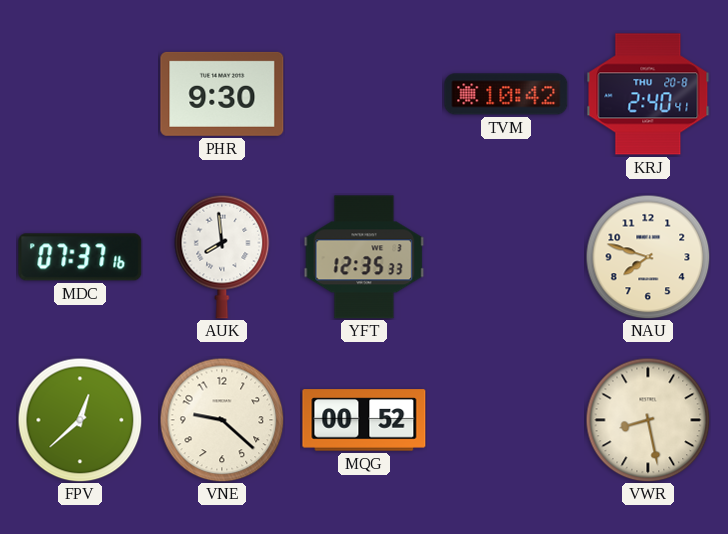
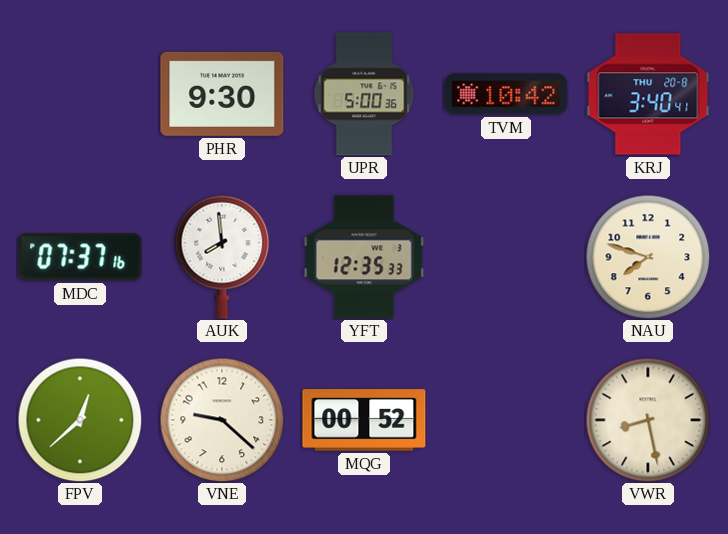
UPR: none -> 5:00
KRJ: 2:40 -> 3:40
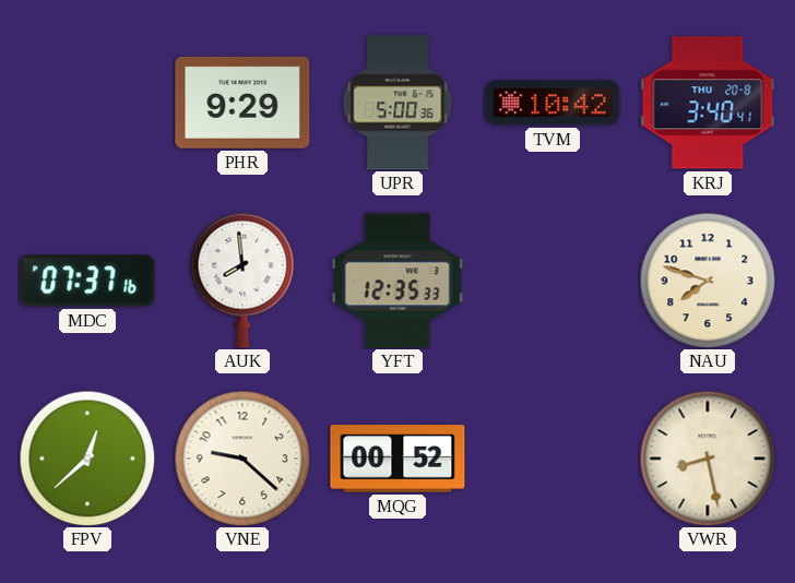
PHR: 9:30 -> 9:29
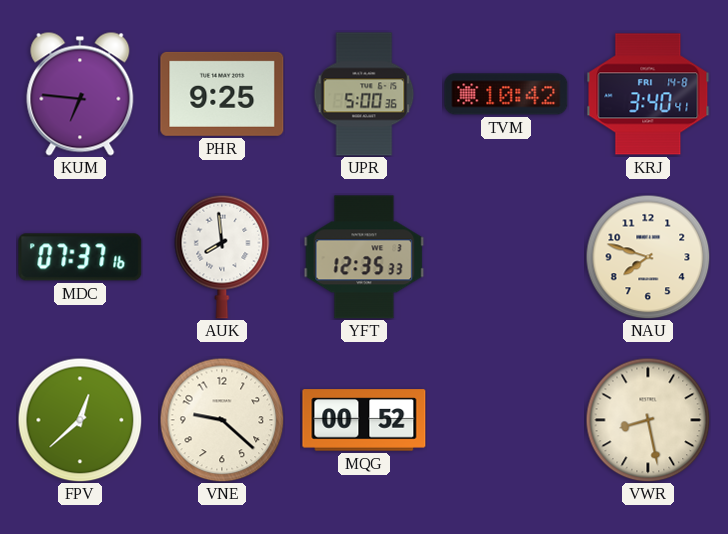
KUM: none -> 6:46
PHR: 9:29 -> 9:25
KRJ date: THU 20-8 -> FRI 14-8
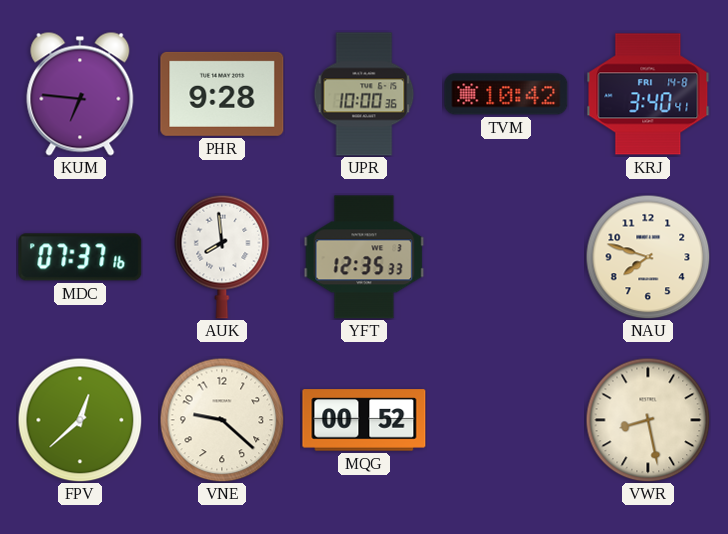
PHR: 9:25 -> 9:28
UPR: 5:00 -> 10:00
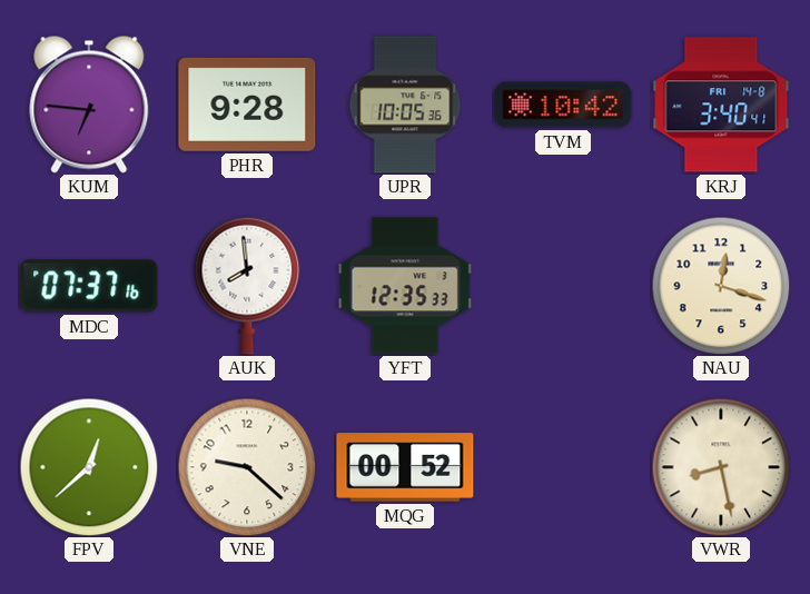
UPR: 10:00 -> 10:05
NAU: 7:48 -> 12:18
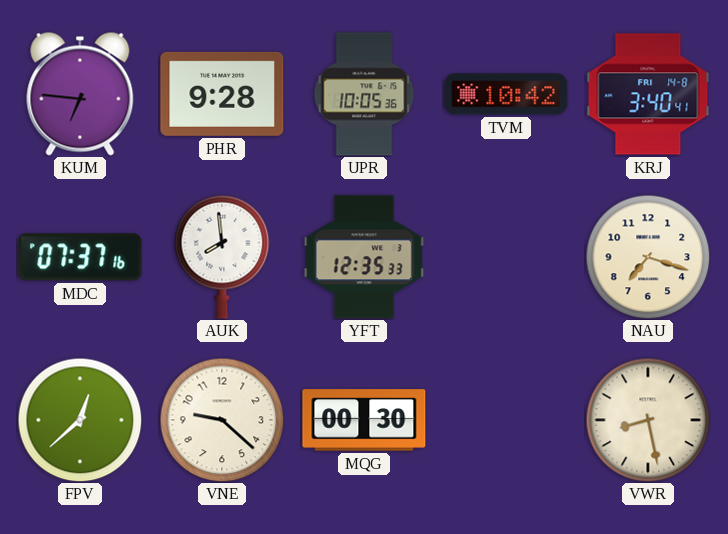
NAU: 12:18 -> 7:18
MQG: 00:52 -> 00:30
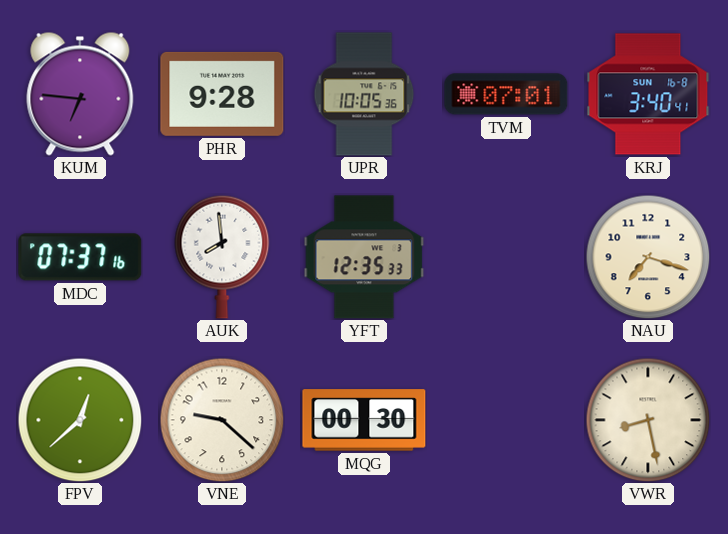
TVM: 10:42 -> 07:01
KRJ date: FRI 14-8 -> SUN 16-8
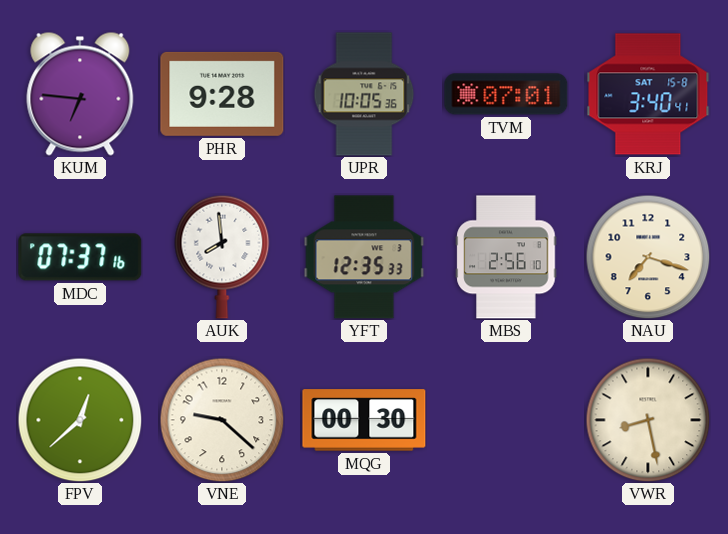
KRJ date: SUN 16-8 -> SAT 15-8
MBS: none -> 2:56
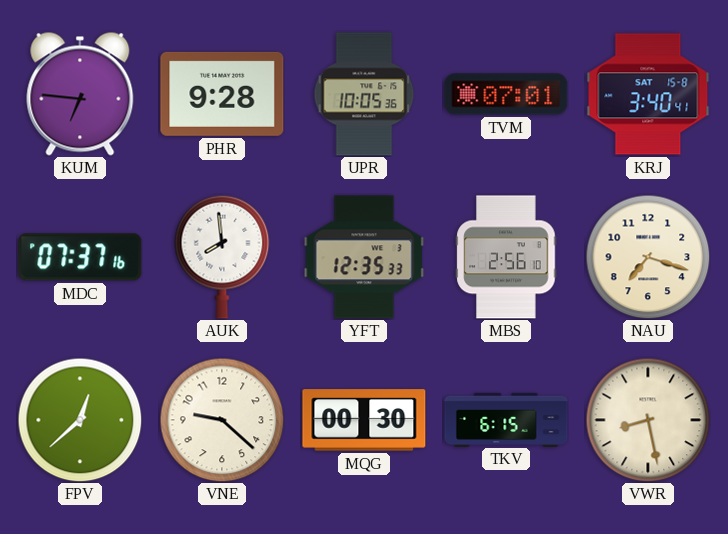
TKV: none -> 6:15
